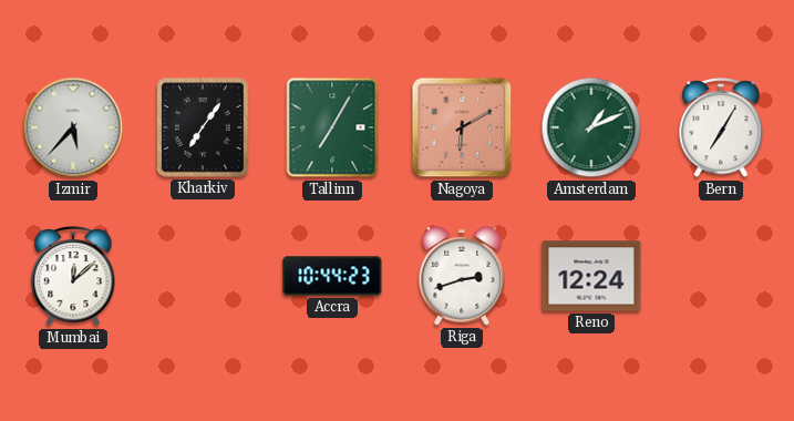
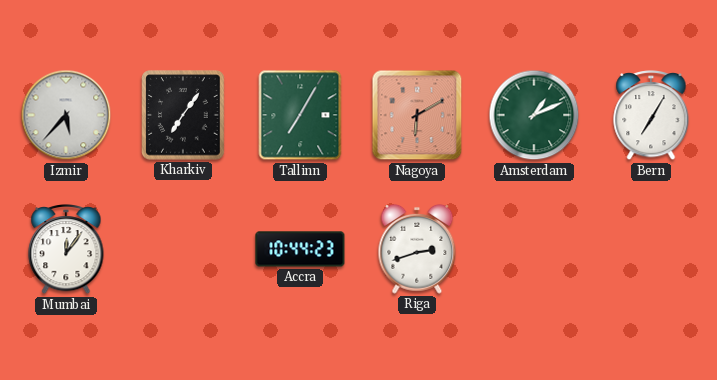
Mumbai: 12:08 -> 12:06
Reno: 12:24 -> none
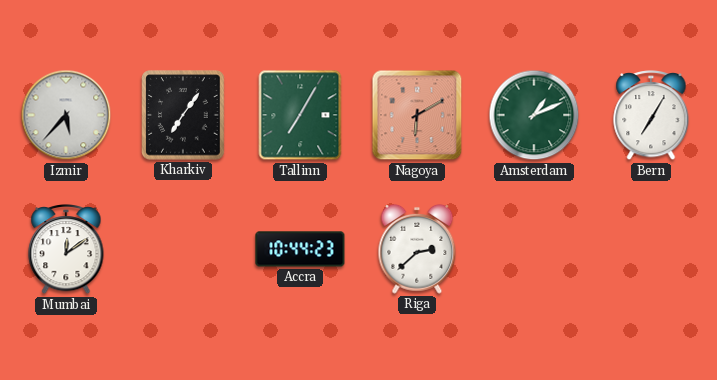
Mumbai: 12:06 -> 12:09
Riga: 2:42 -> 2:38
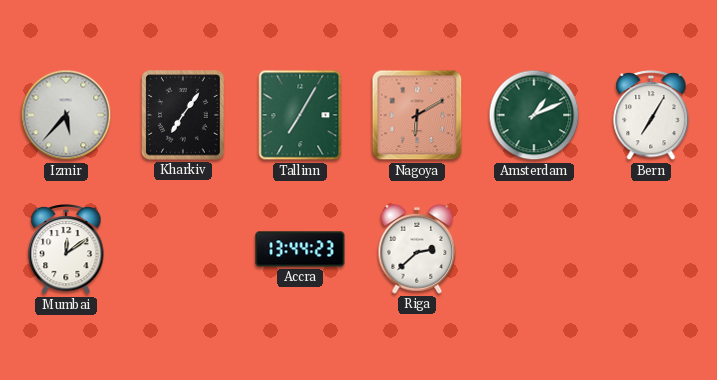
Accra: 10:44 -> 13:44
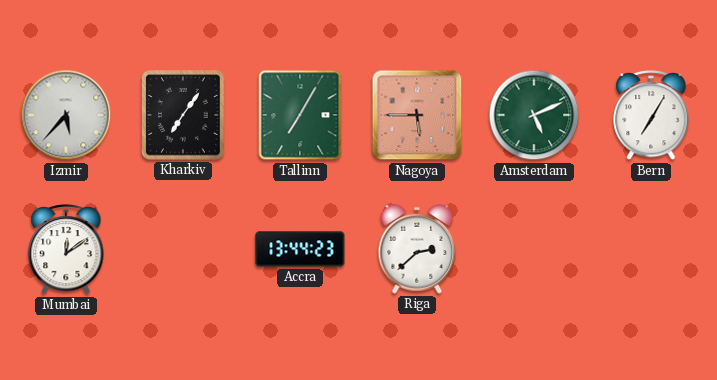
Nagoya: 6:10 -> 5:45
Amsterdam: 1:11 -> 5:11
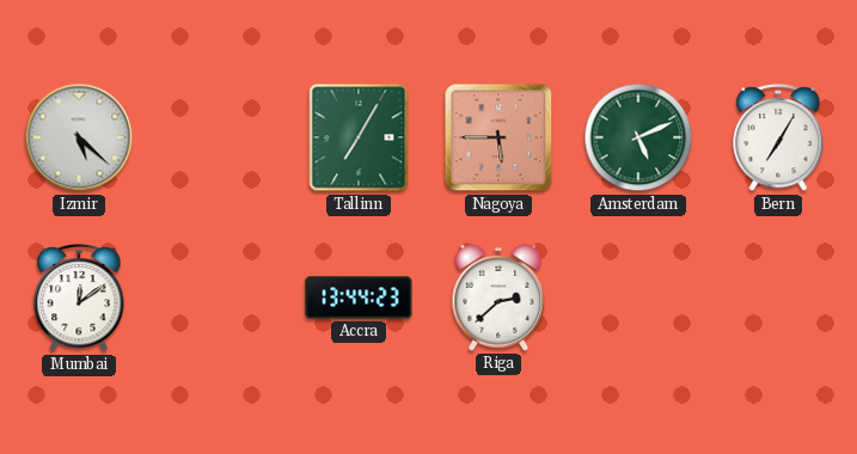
Izmir: 5:37 -> 5:22
Kharkiv: 7:06 -> none
